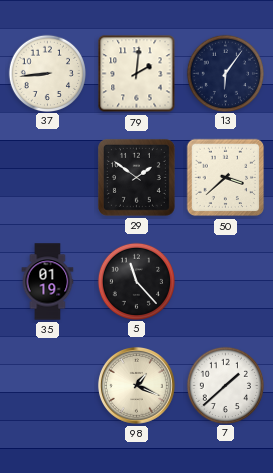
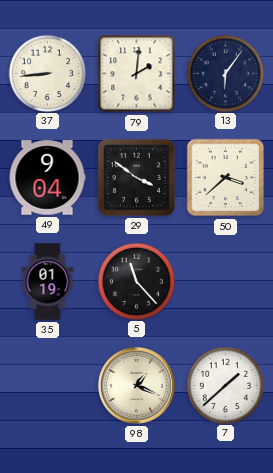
49: none -> 9:04
29: 1:51 -> 3:51
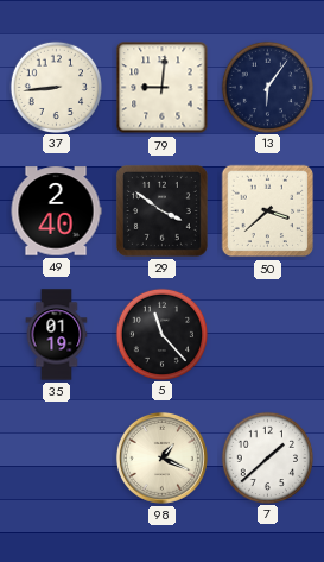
79: 2:01 -> 9:01
49: 9:04 -> 2:40
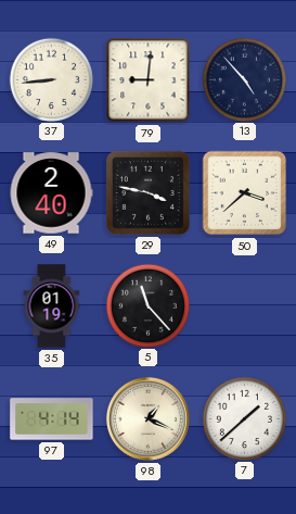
13: 6:06 -> 4:53
29: 3:51 -> 3:47
97: none -> 4:14
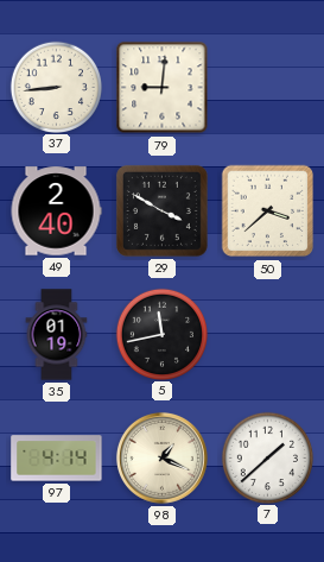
13: 4:53 -> none
29: 3:47 -> 3:50
5: 11:23 -> 11:43
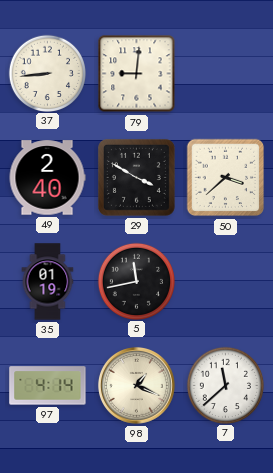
7: 1:38 -> 11:38
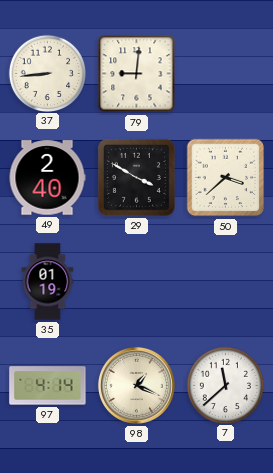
5: 11:43 -> none
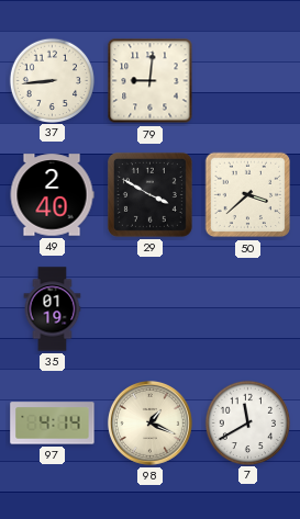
7: 11:38 -> 11:40
